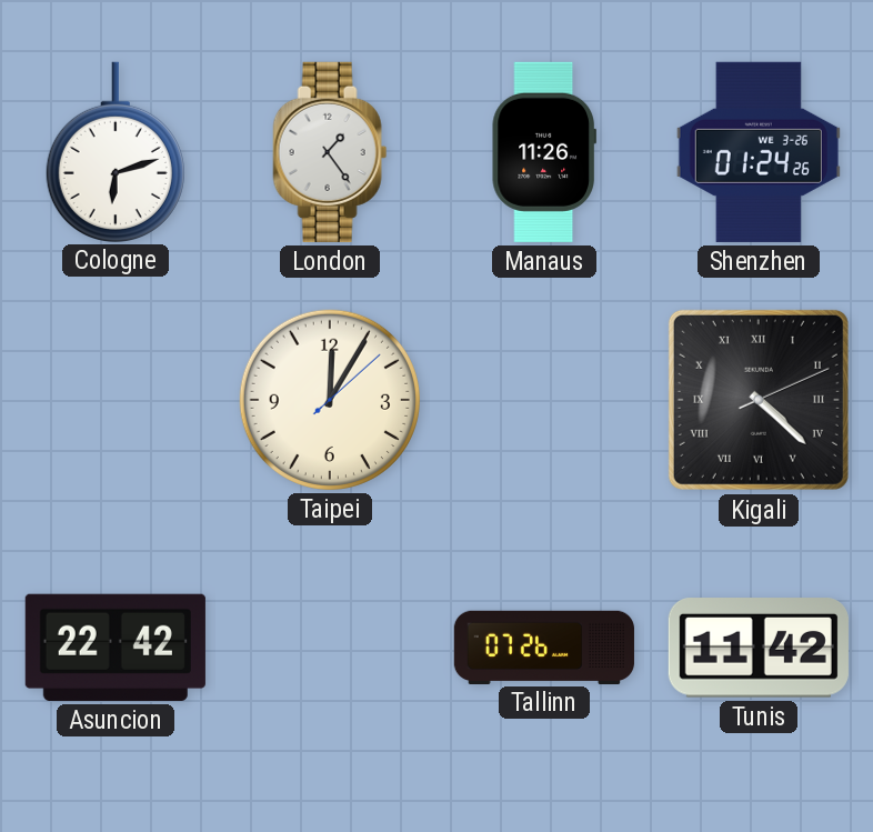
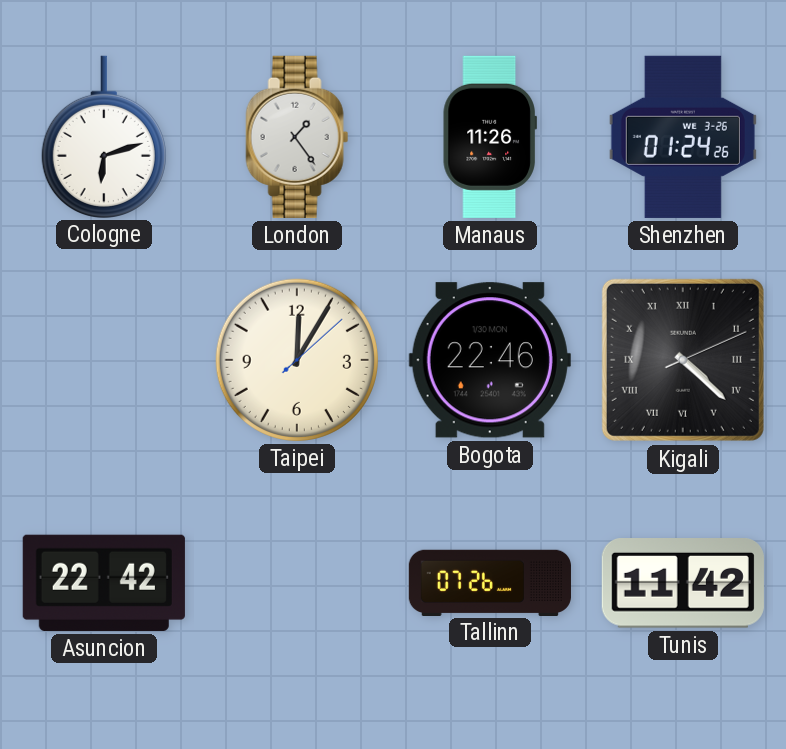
Bogota: none -> 22:46
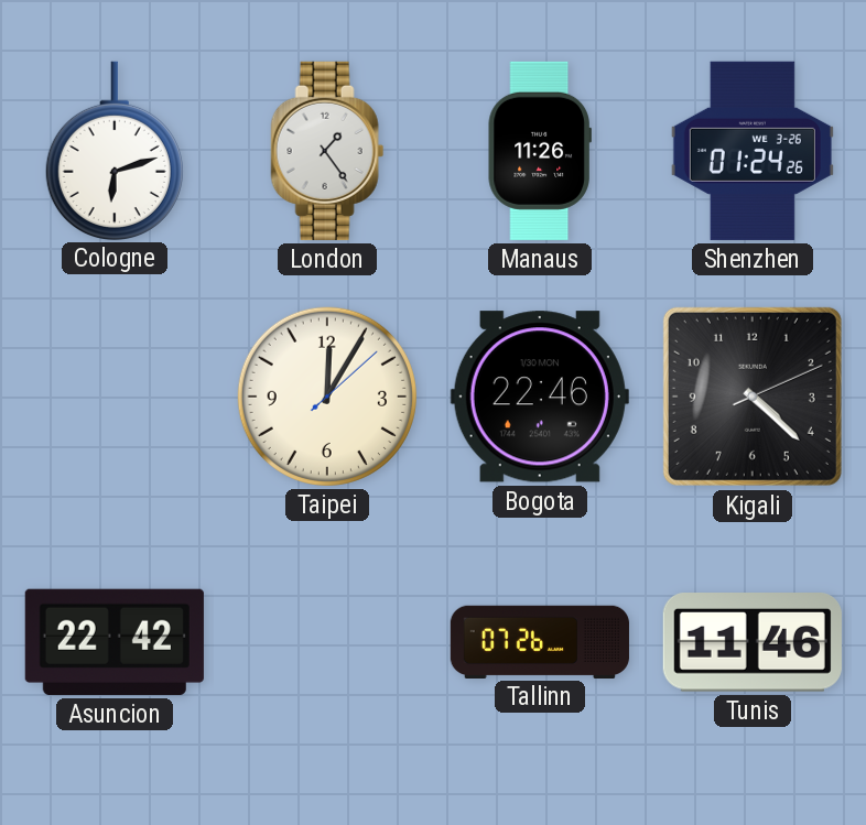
Kigali numerals: Roman -> Arabic
Tunis: 11:42 -> 11:46
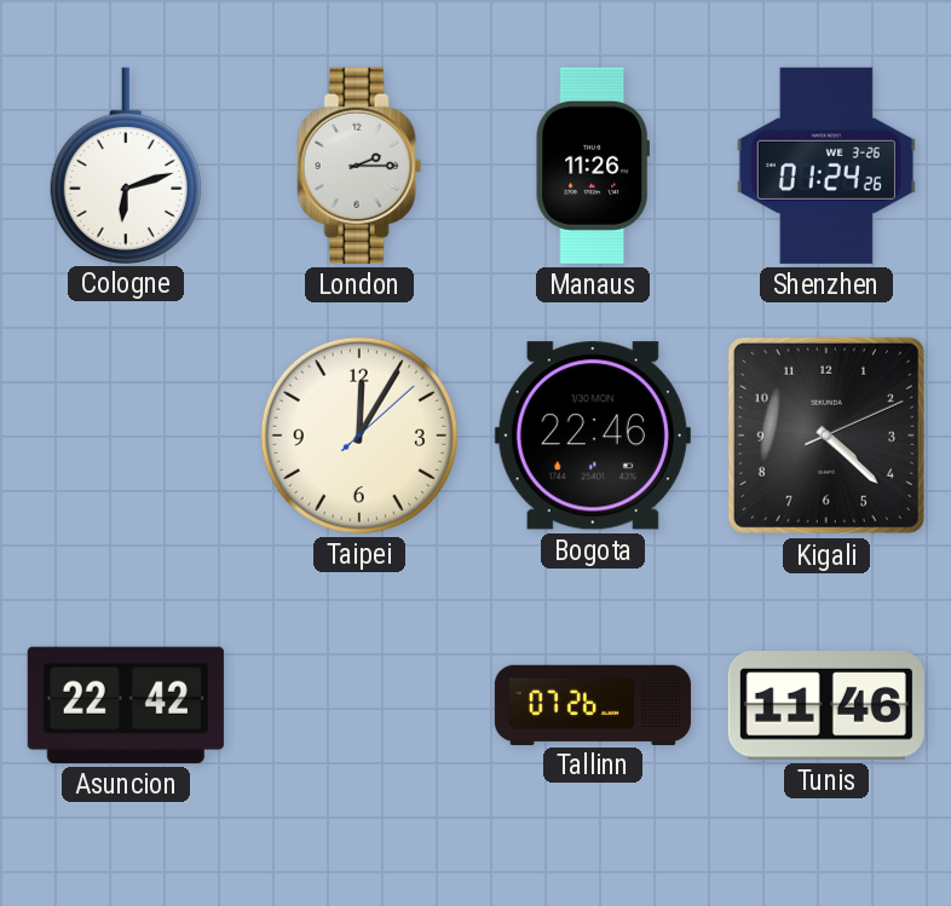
London: 1:24 -> 2:15
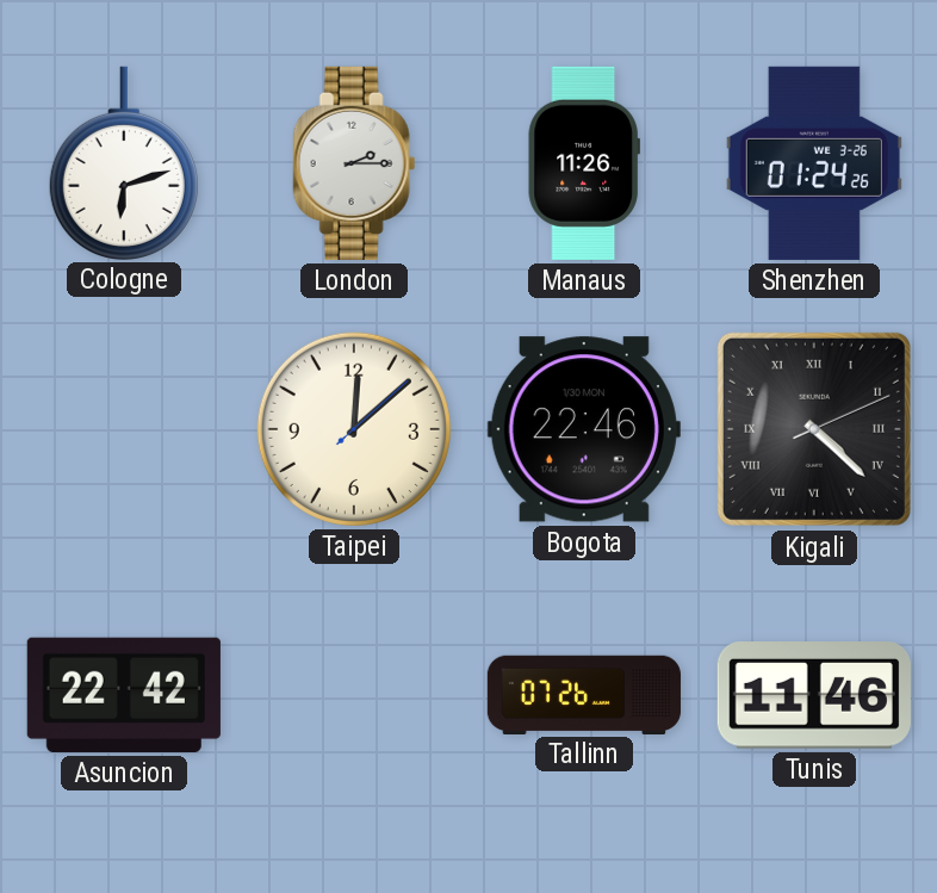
Taipei: 12:05 -> 12:08
Kigali numerals: Arabic -> Roman
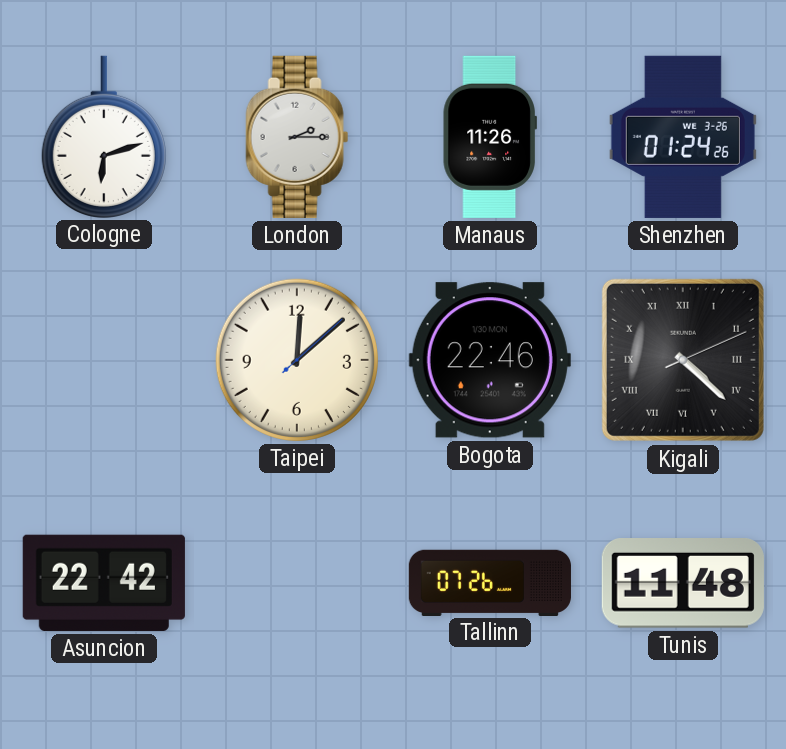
Tunis: 11:46 -> 11:48
